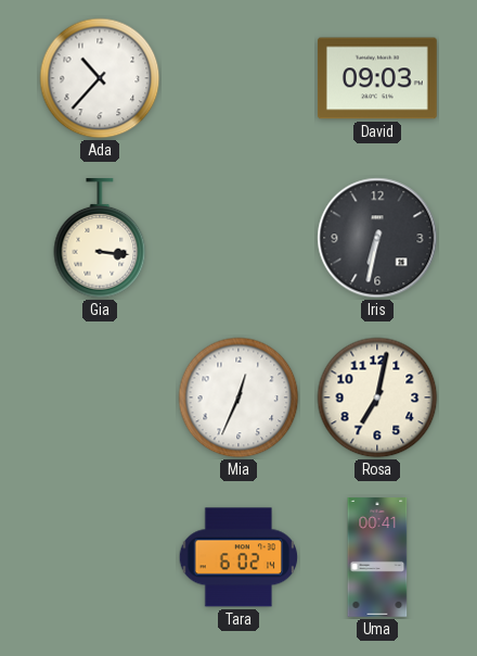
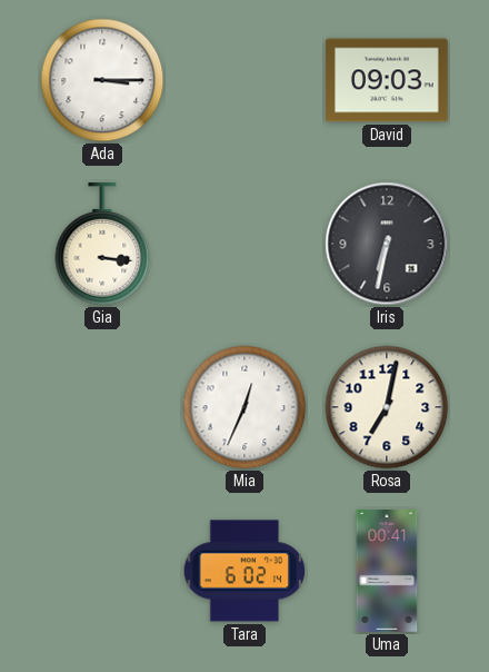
Ada: 10:37 -> 3:15
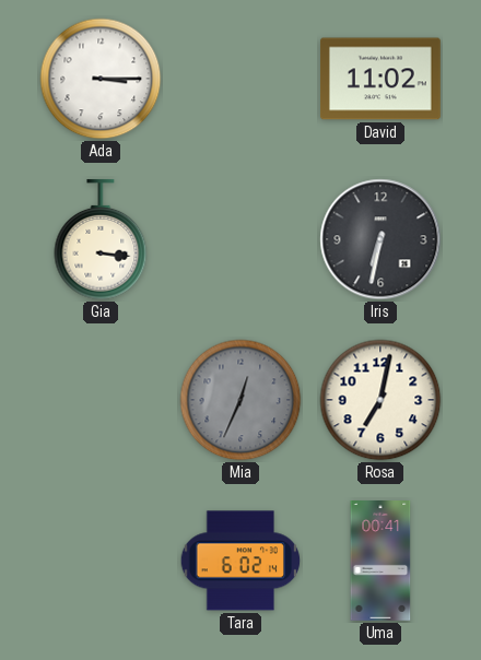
David: 09:03 -> 11:02
Mia dial: white -> grey
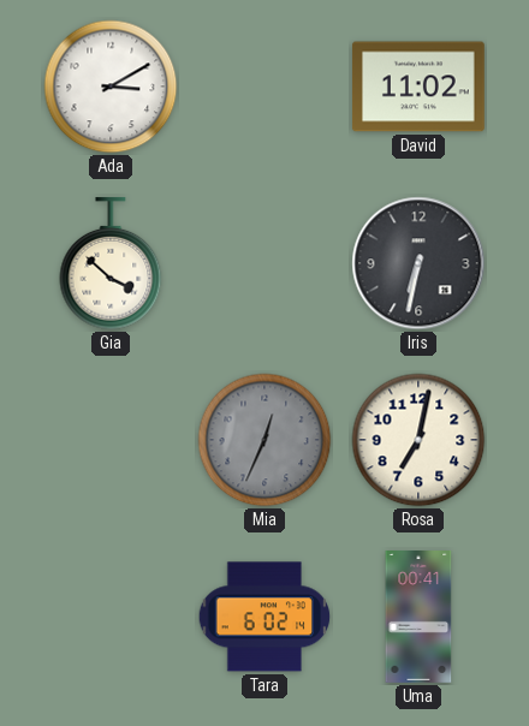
Ada: 3:15 -> 3:10
Gia: 3:16 -> 3:52
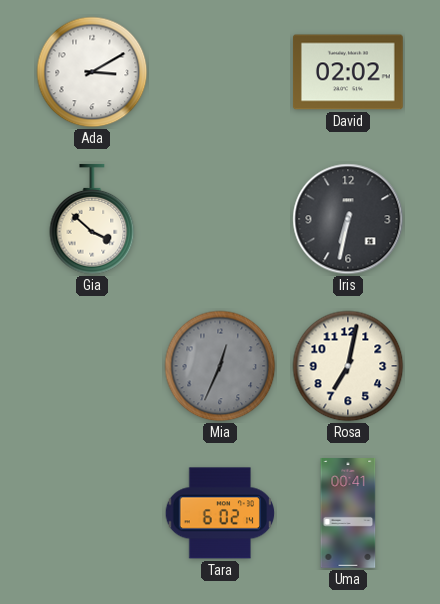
David: 11:02 -> 02:02
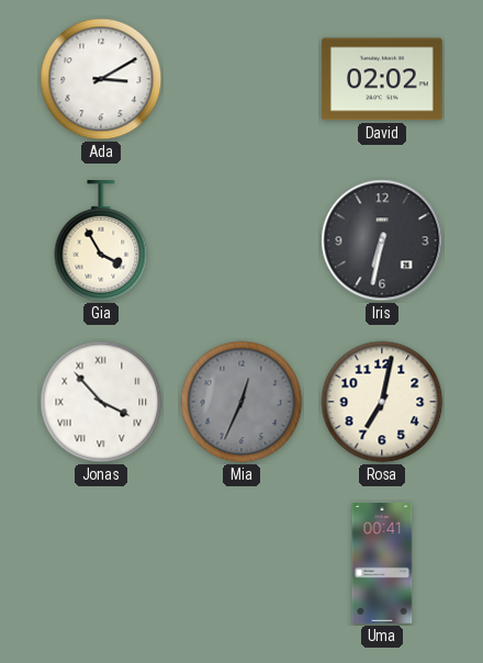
Gia: 3:52 -> 3:55
Jonas: none -> 3:53
Tara: 6:02 -> none
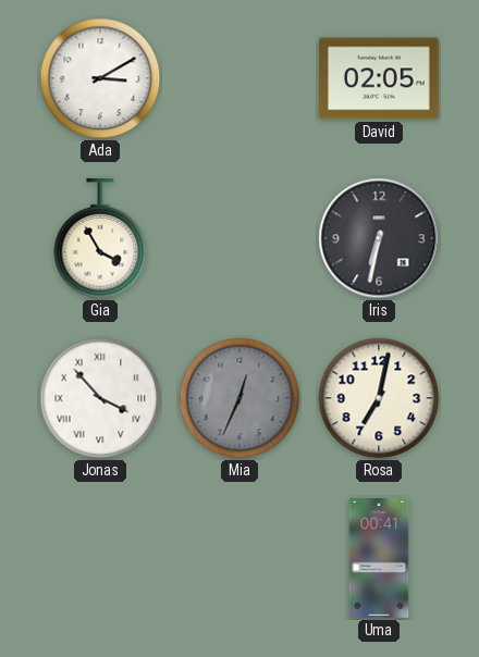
David: 02:02 -> 02:05
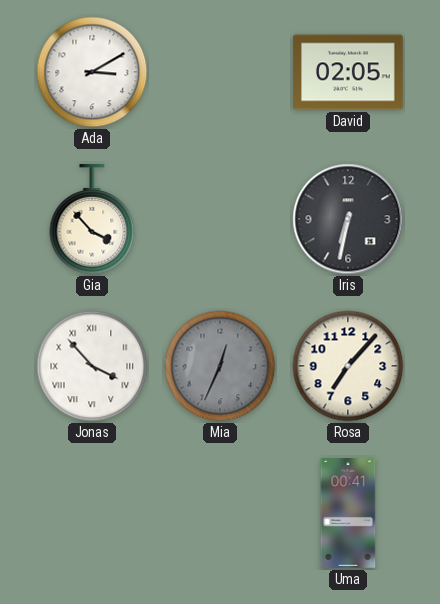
Gia: 3:55 -> 3:53
Rosa: 7:02 -> 7:07
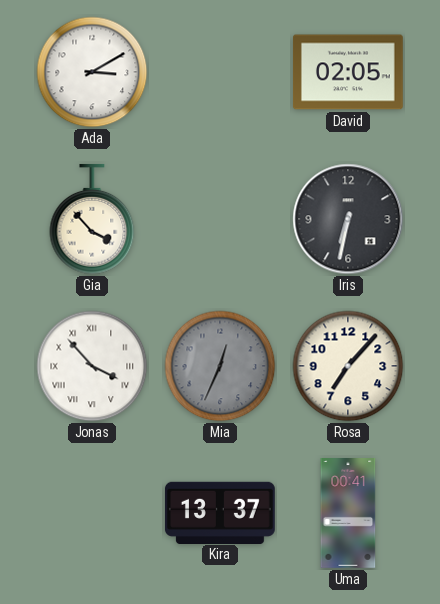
Kira: none -> 13:37
